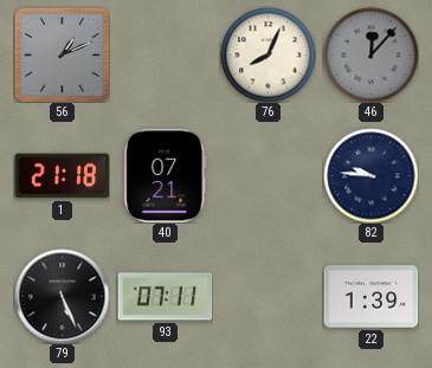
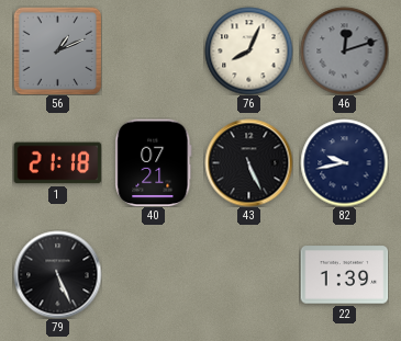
46: 12:07 -> 12:12
43: none -> 5:26
82: 9:46 -> 9:43
93: 07:11 -> none
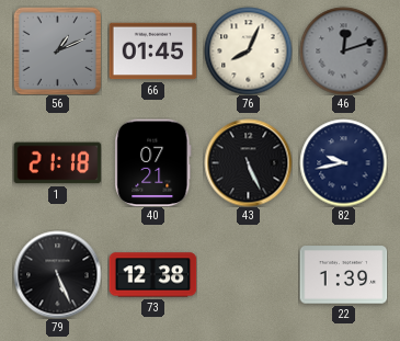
66: none -> 01:45
73: none -> 12:38
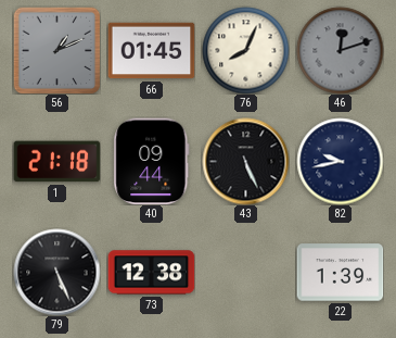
40: 07:21 -> 09:44
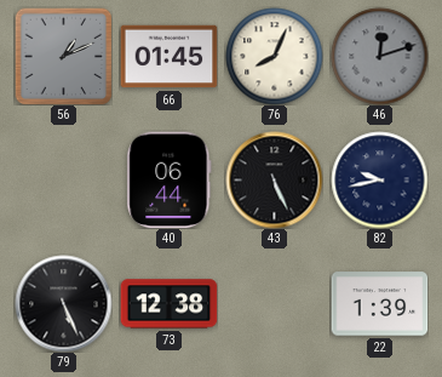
1: 21:18 -> none
40: 09:44 -> 06:44
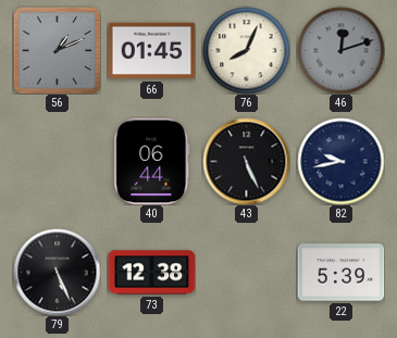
22: 1:39 -> 5:39
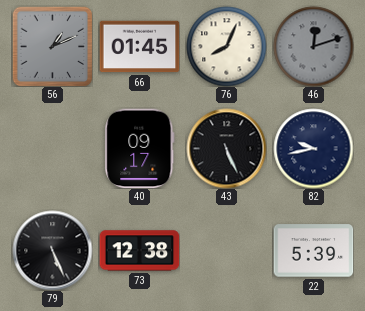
40: 06:44 -> 09:17
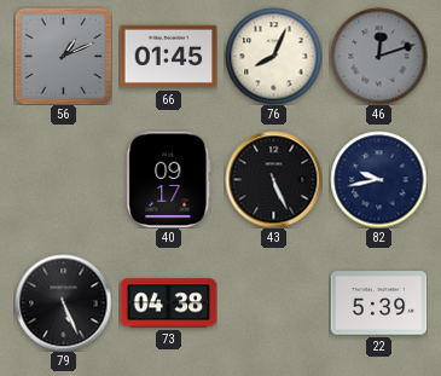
73: 12:38 -> 04:38
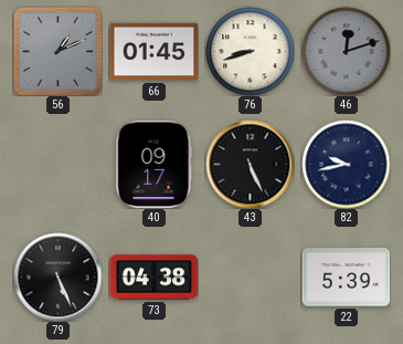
76: 8:04 -> 8:42
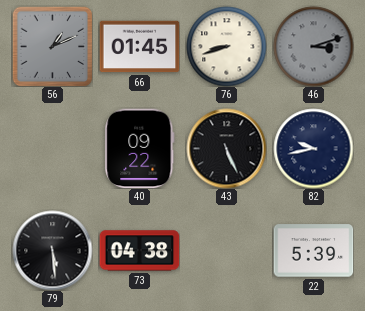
46: 12:12 -> 3:12
40: 09:17 -> 09:22
79: 5:26 -> 5:29
